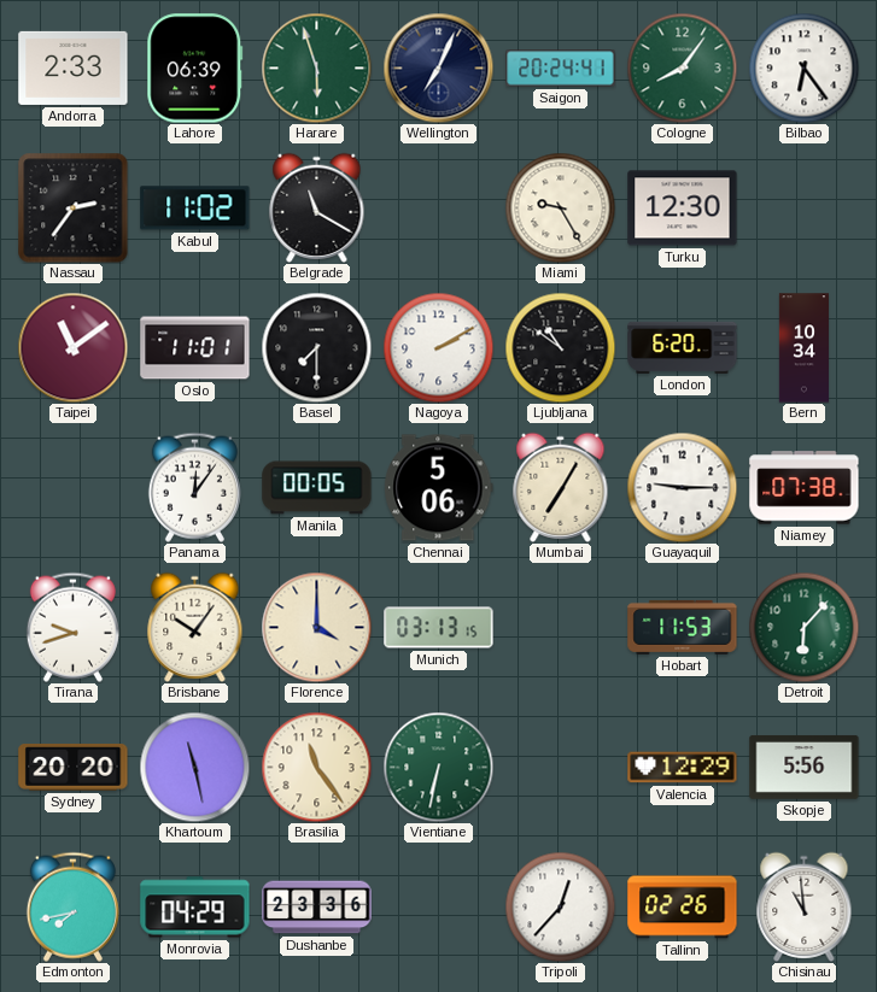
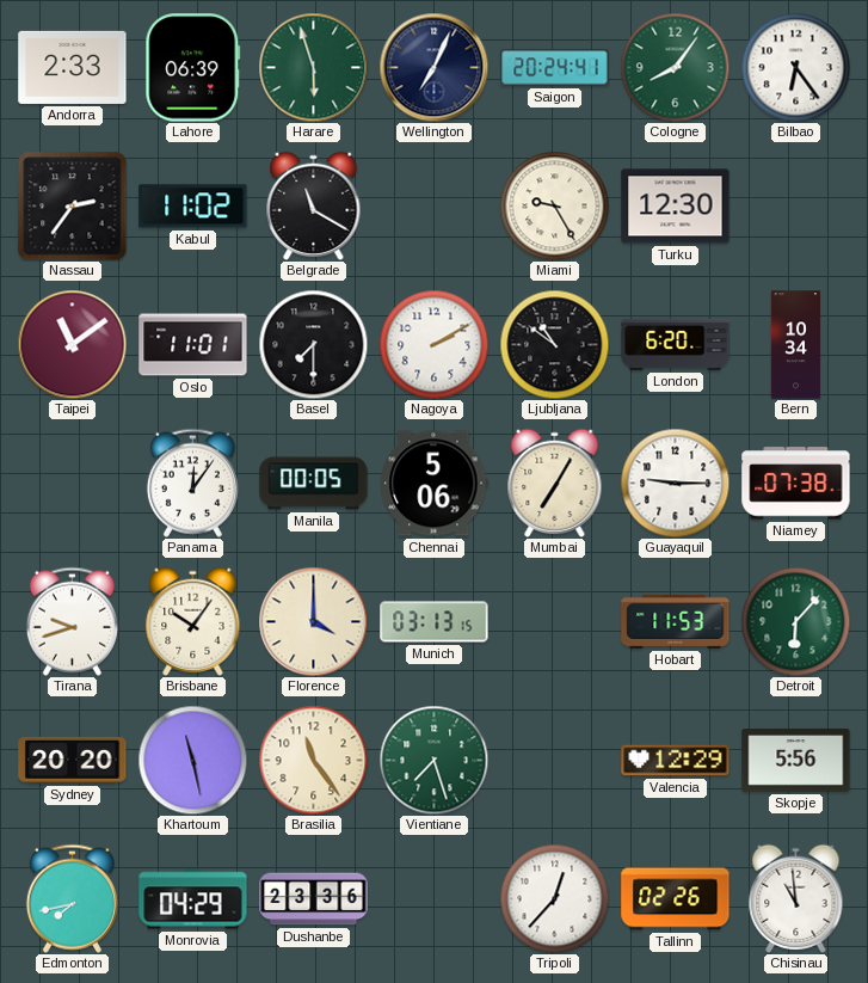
Vientiane: 6:32 -> 7:27
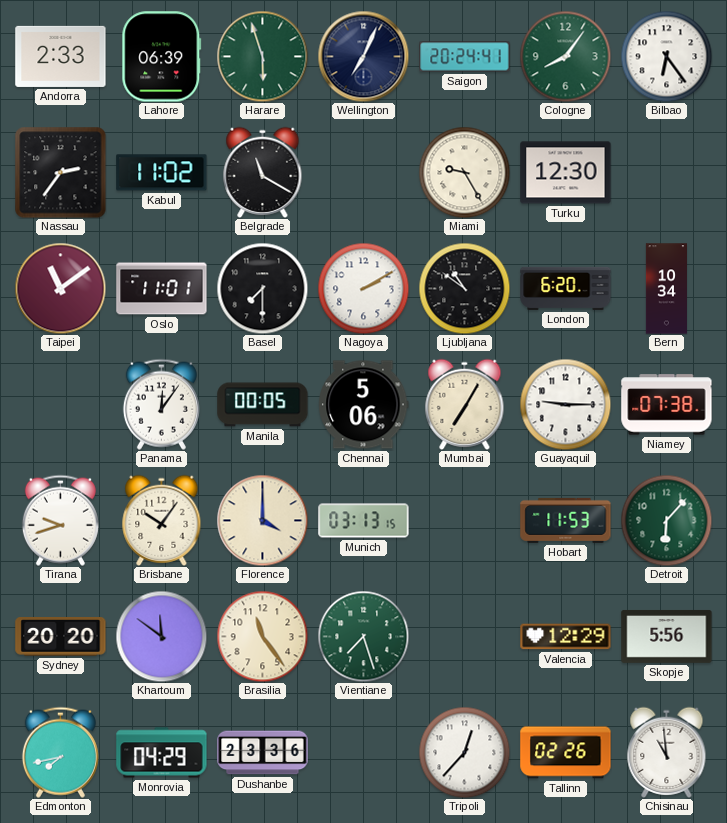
Khartoum: 11:28 -> 11:51
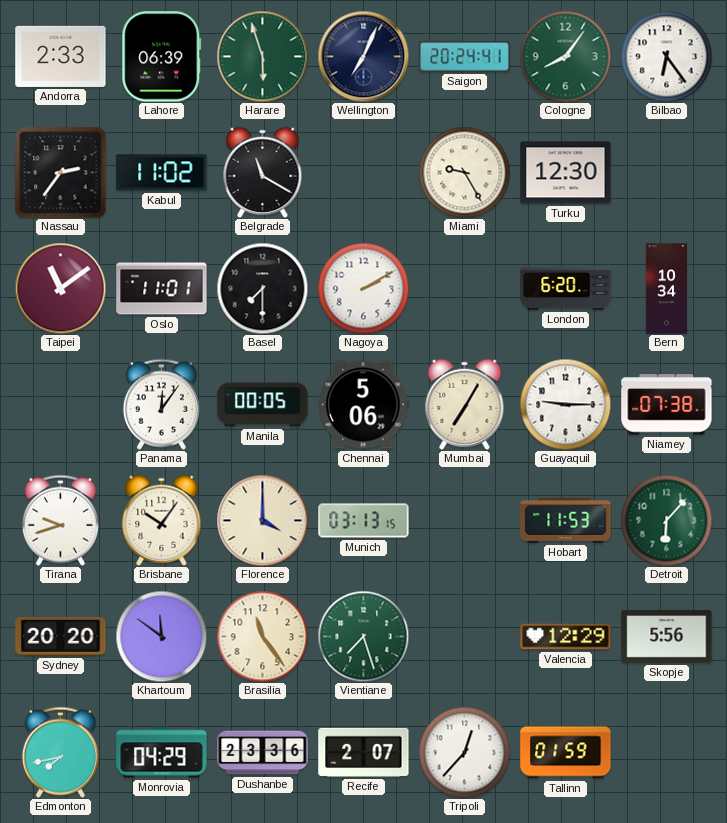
Ljubljana: 10:51 -> none
Recife: none -> 2:07
Tallinn: 02:26 -> 01:59
Chisinau: 10:59 -> none
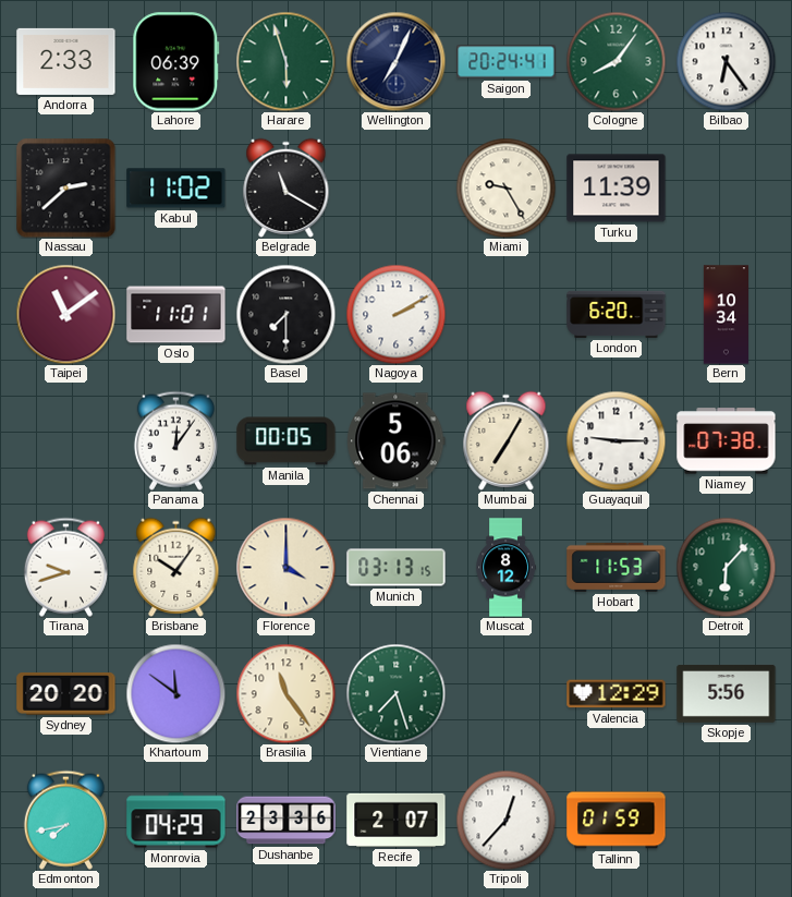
Nassau: 2:36 -> 2:38
Turku: 12:30 -> 11:39
Muscat: none -> 8:12
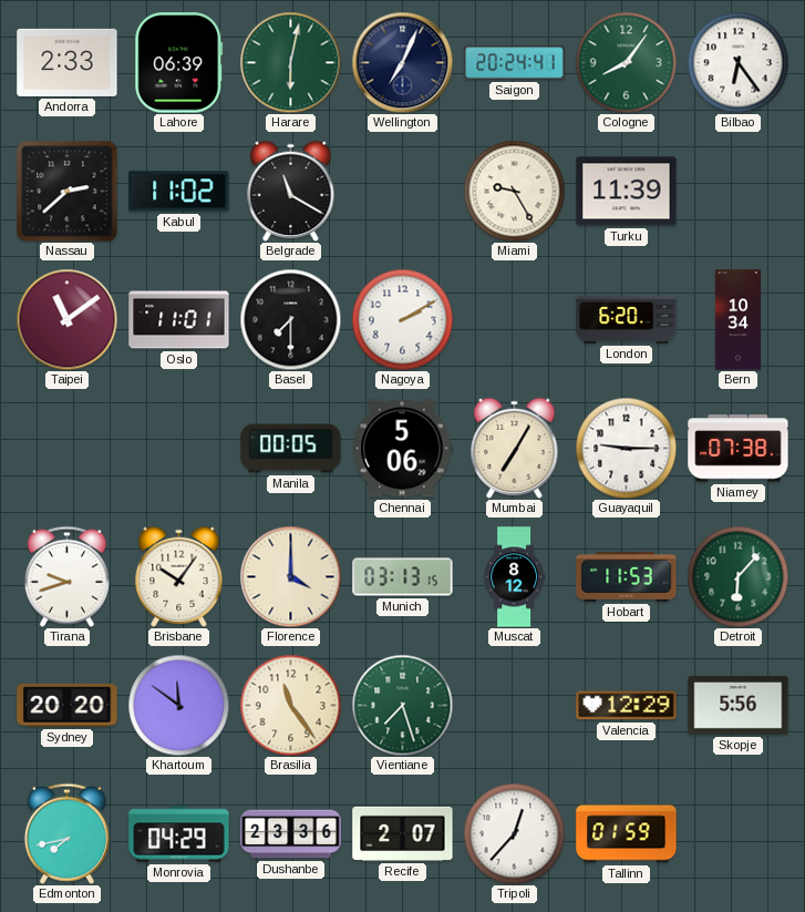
Harare: 5:57 -> 6:02
Panama: 12:06 -> none
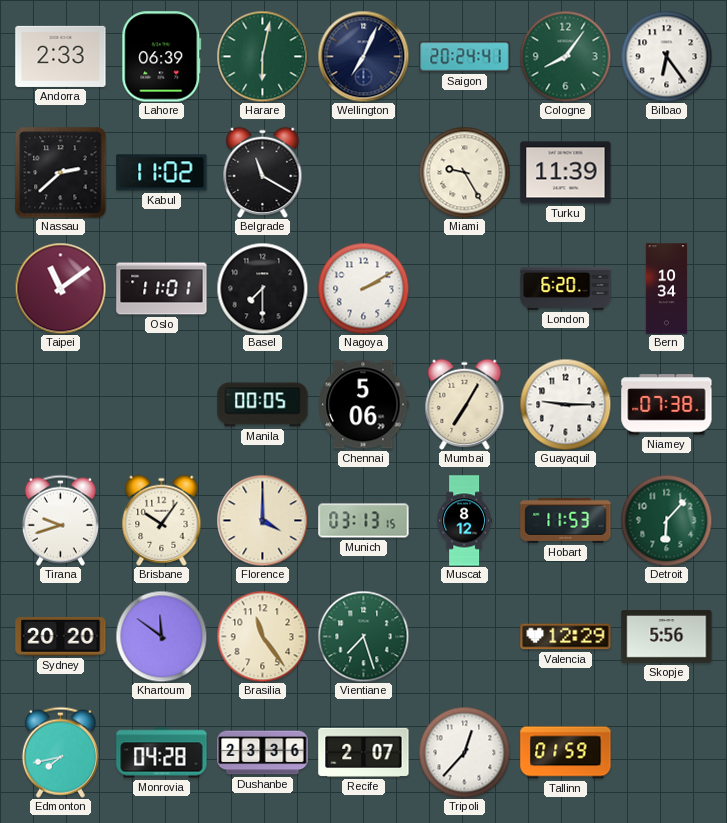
Monrovia: 04:29 -> 04:28
